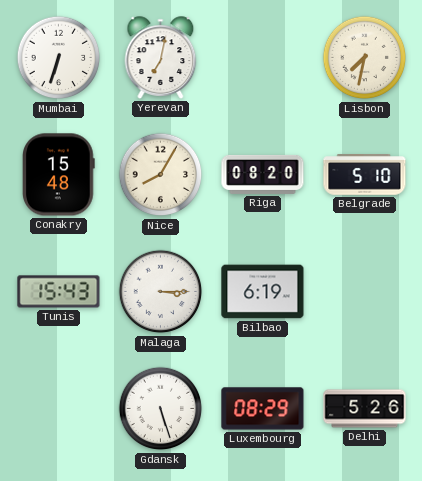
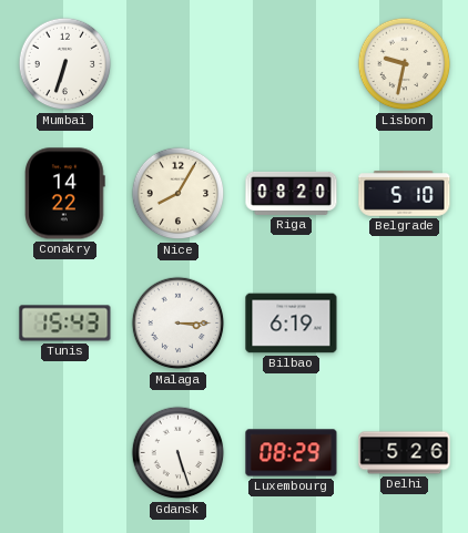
Yerevan: 7:02 -> none
Lisbon: 7:32 -> 9:32
Conakry: 15:48 -> 14:22
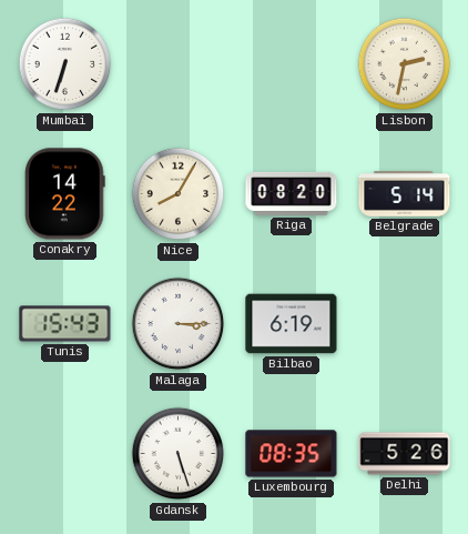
Lisbon: 9:32 -> 2:32
Belgrade: 5:10 -> 5:14
Luxembourg: 08:29 -> 08:35
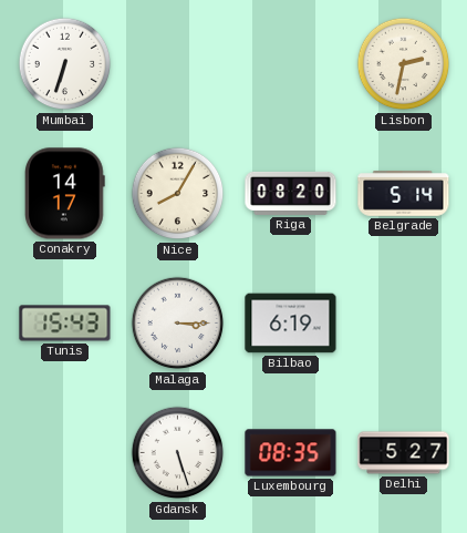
Conakry: 14:22 -> 14:17
Delhi: 5:26 -> 5:27
